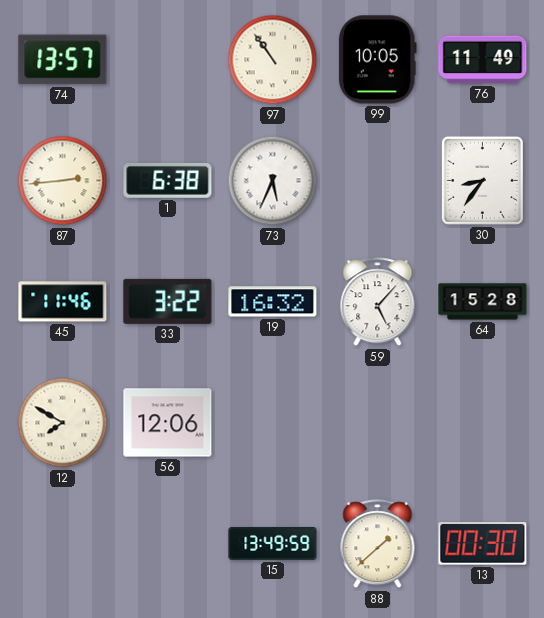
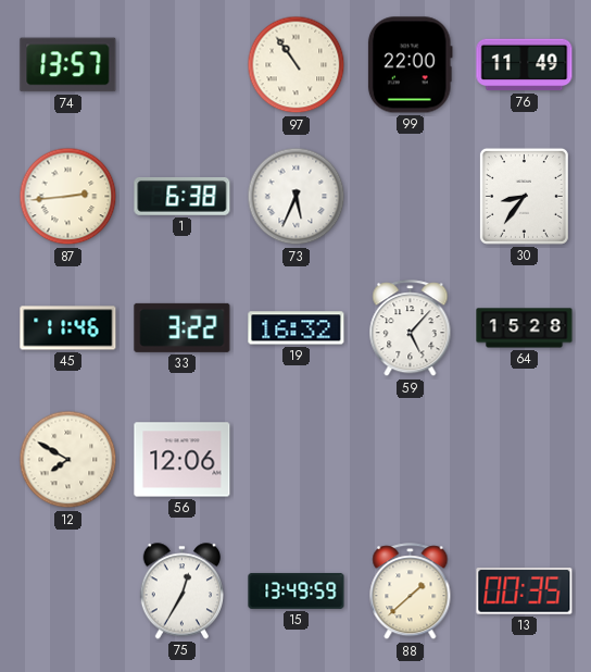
99: 10:05 -> 22:00
75: none -> 12:35
13: 00:30 -> 00:35
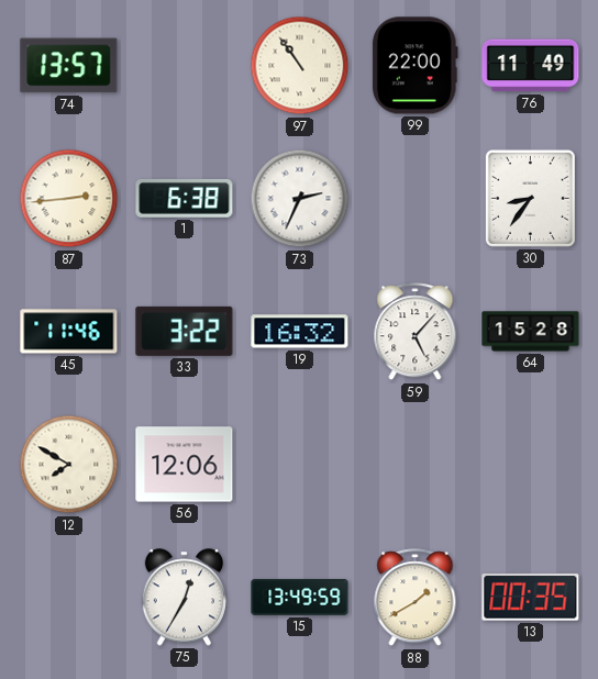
73: 5:34 -> 2:34
88: 1:38 -> 1:40
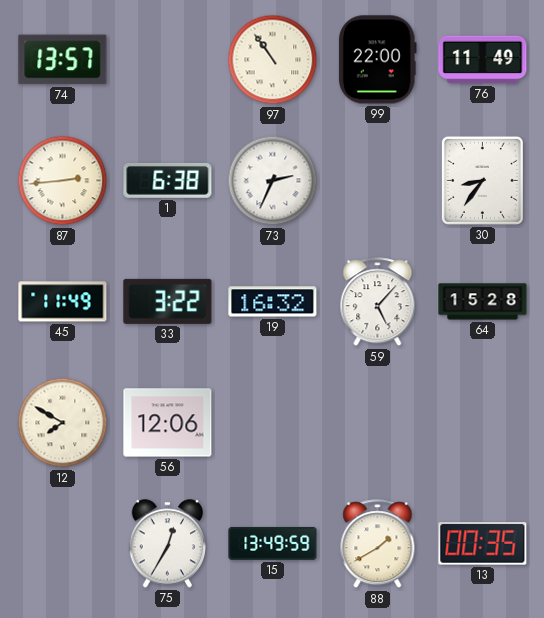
45: 11:46 -> 11:49
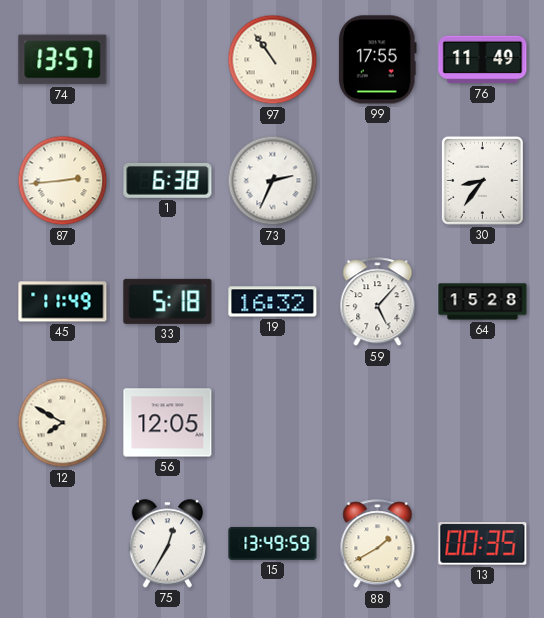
99: 22:00 -> 17:55
33: 3:22 -> 5:18
56: 12:06 -> 12:05
